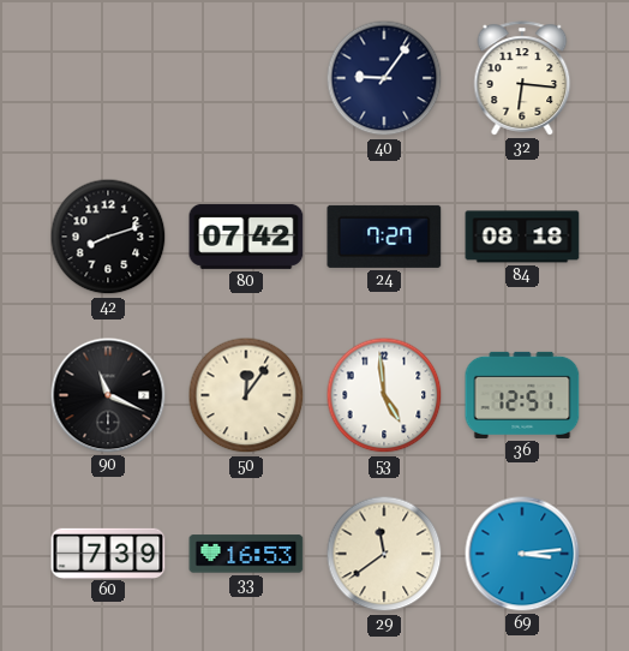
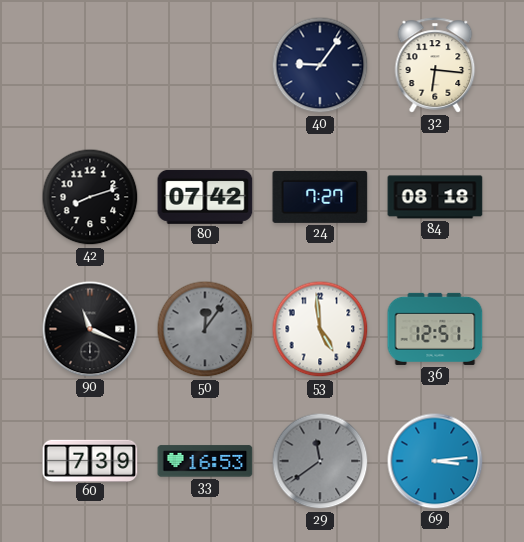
50 dial: cream -> grey
29 dial: cream -> grey
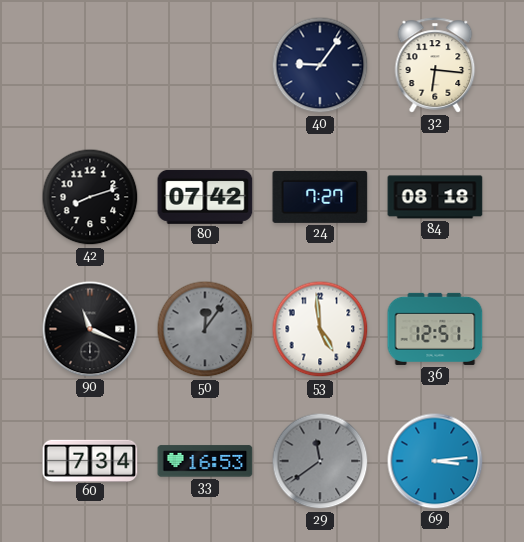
60: 7:39 -> 7:34
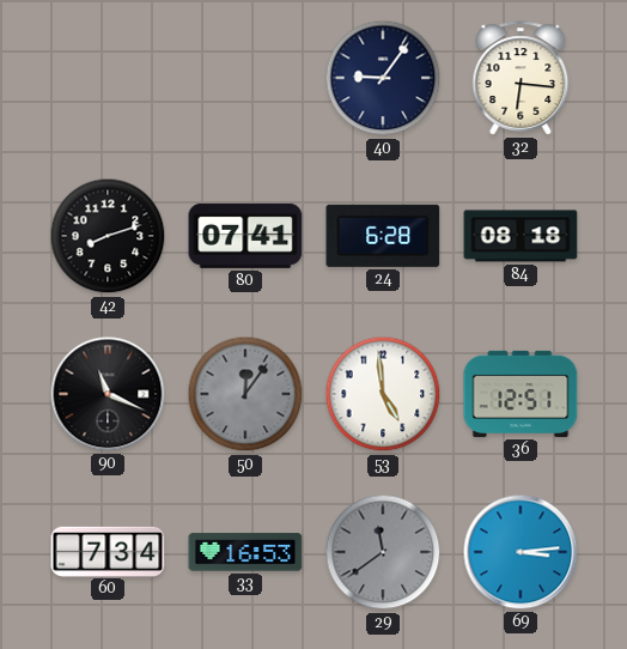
80: 07:42 -> 07:41
24: 7:27 -> 6:28
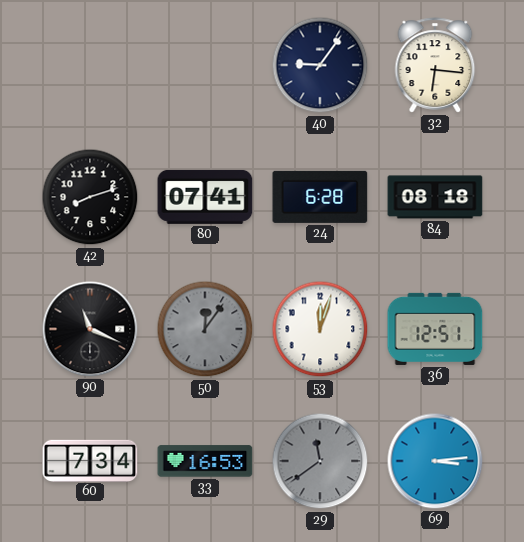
53: 4:59 -> 12:03
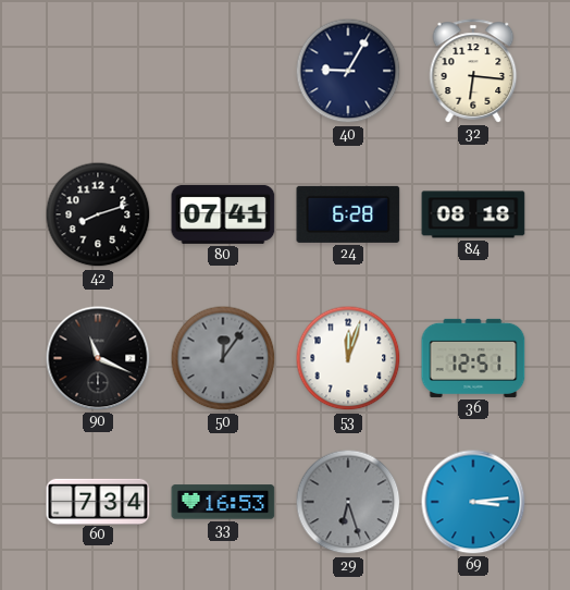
40: 9:06 -> 9:05
29: 11:39 -> 6:27
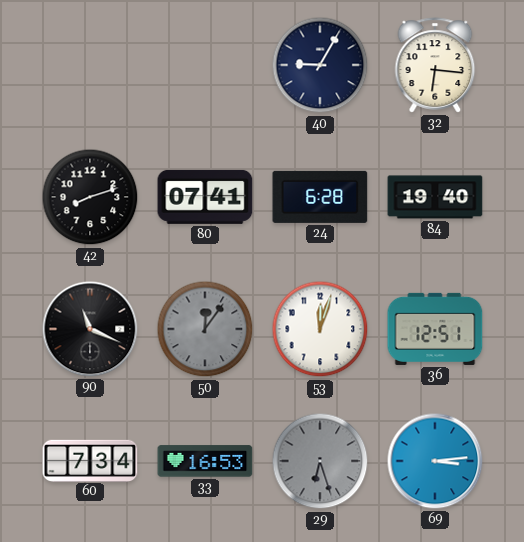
84: 08:18 -> 19:40
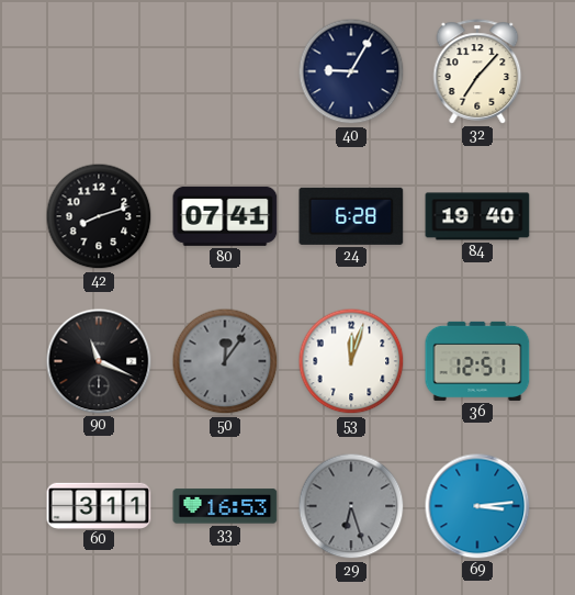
32: 6:16 -> 7:07
60: 7:34 -> 3:11
